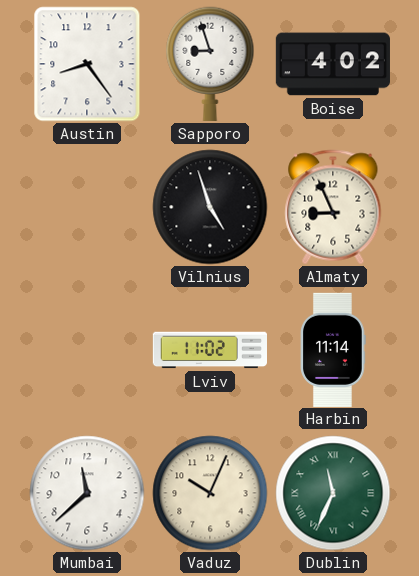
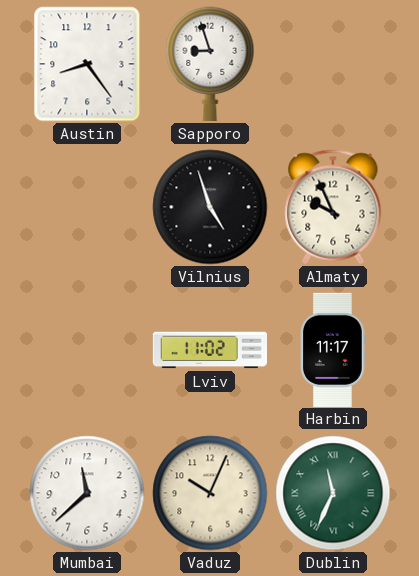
Boise: 4:02 -> none
Almaty: 8:56 -> 9:56
Harbin: 11:14 -> 11:17
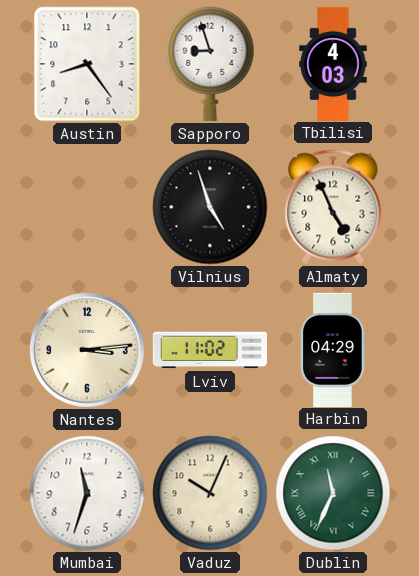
Tbilisi: none -> 4:03
Almaty: 9:56 -> 4:56
Nantes: none -> 3:14
Harbin: 11:17 -> 04:29
Mumbai: 11:38 -> 11:33
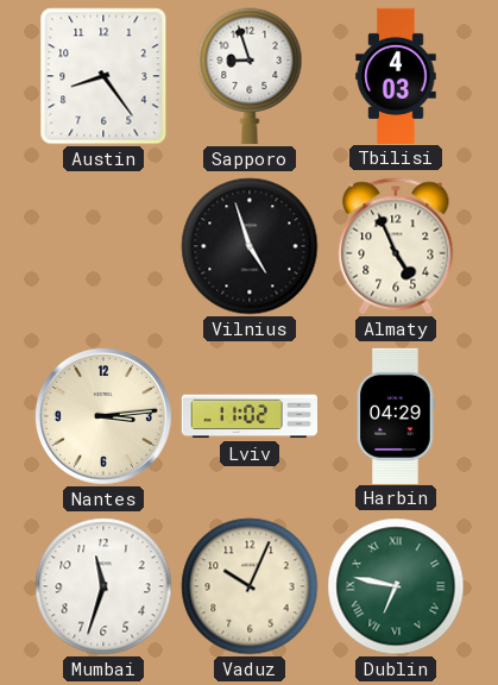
Dublin: 11:34 -> 6:47
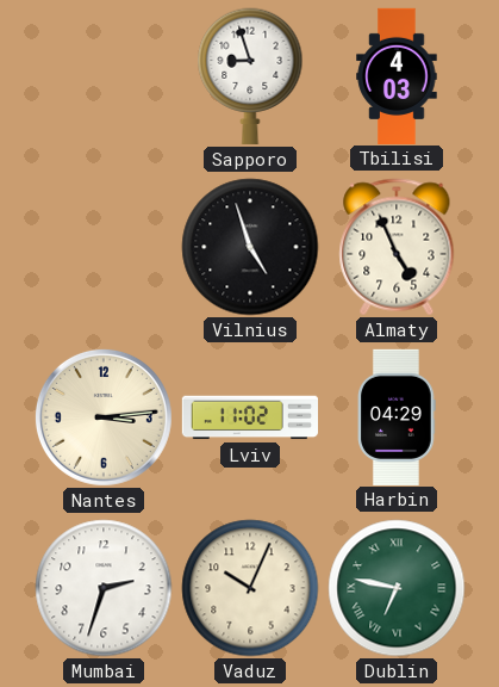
Austin: 8:24 -> none
Mumbai: 11:33 -> 2:33
